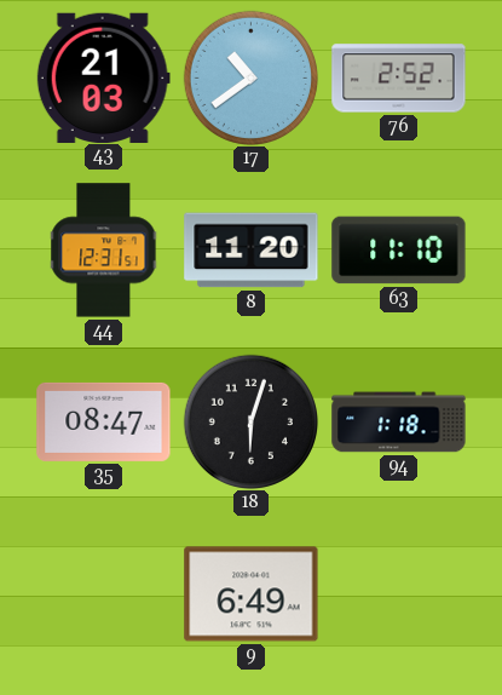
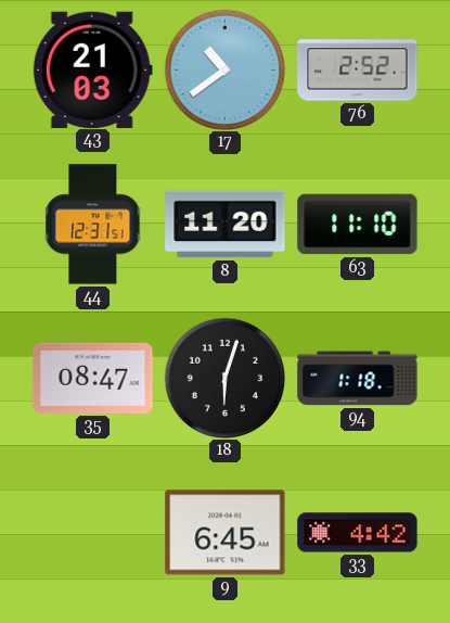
9: 6:49 -> 6:45
33: none -> 4:42
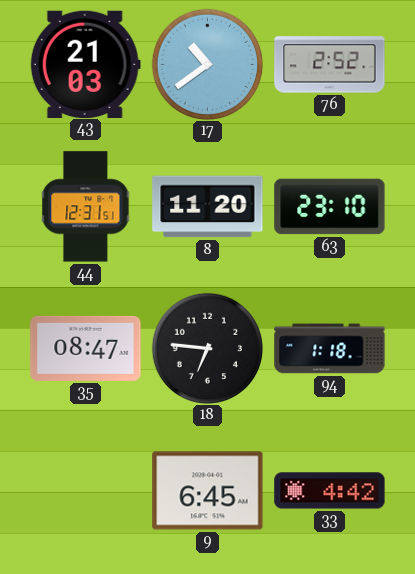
63: 11:10 -> 23:10
18: 6:03 -> 6:46
